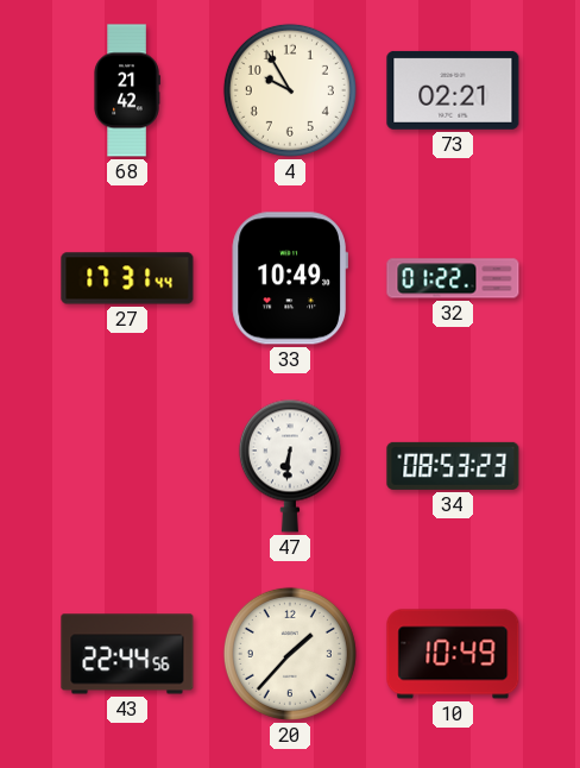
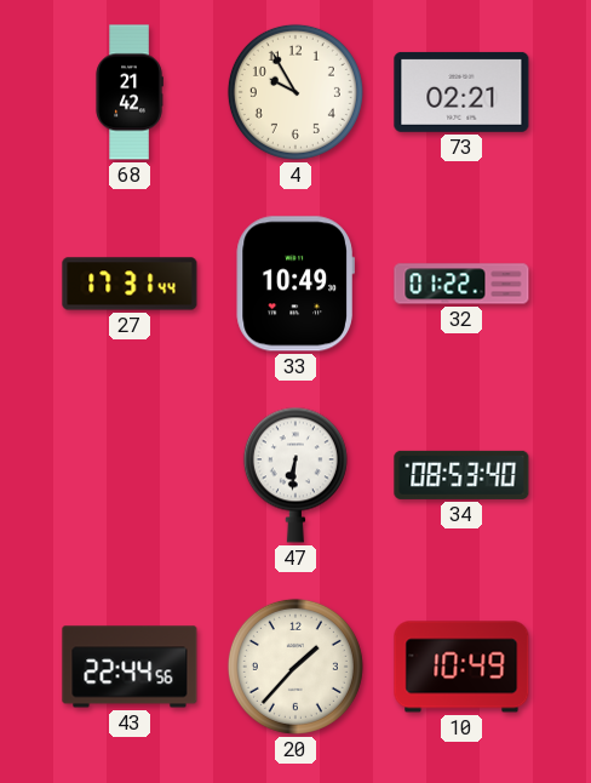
34: 08:53:23 -> 08:53:40
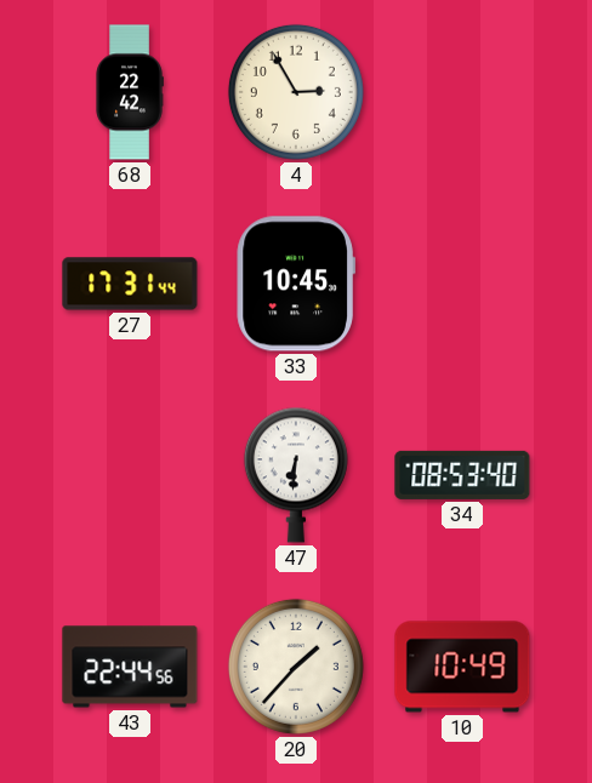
68: 21:42 -> 22:42
4: 9:55 -> 2:55
73: 02:21 -> none
33: 10:49 -> 10:45
32: 01:22 -> none
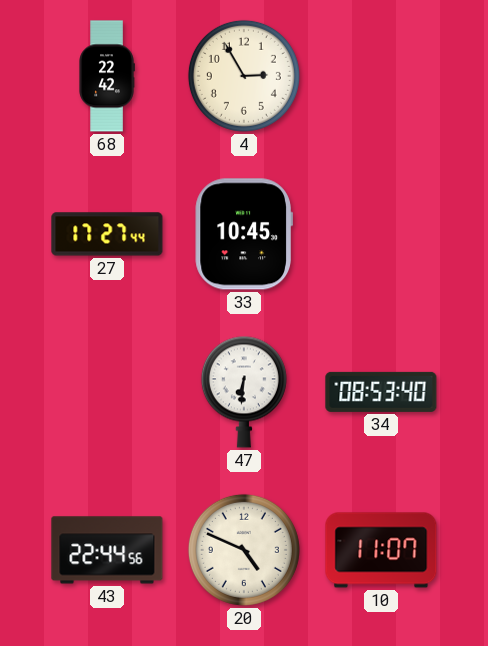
27: 17:31 -> 17:27
20: 1:37 -> 4:49
10: 10:49 -> 11:07
